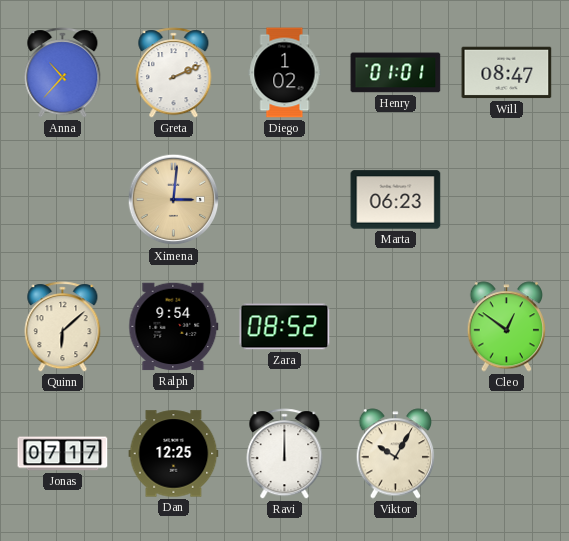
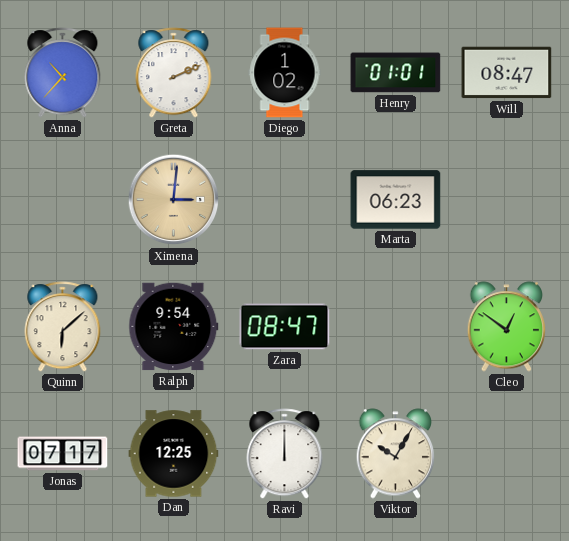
Zara: 08:52 -> 08:47
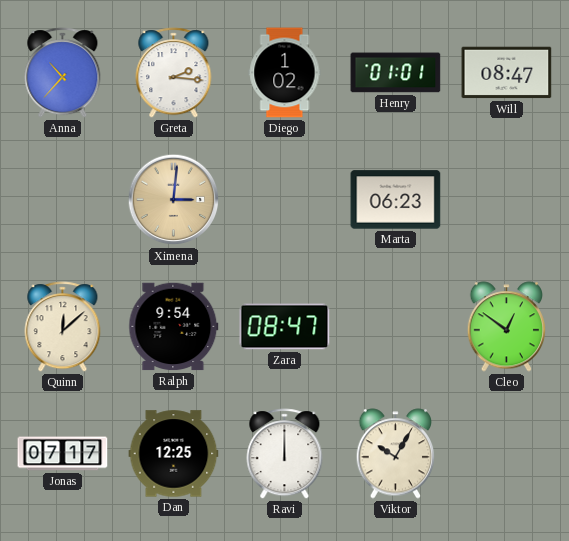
Greta: 2:11 -> 2:16
Quinn: 6:08 -> 12:08
